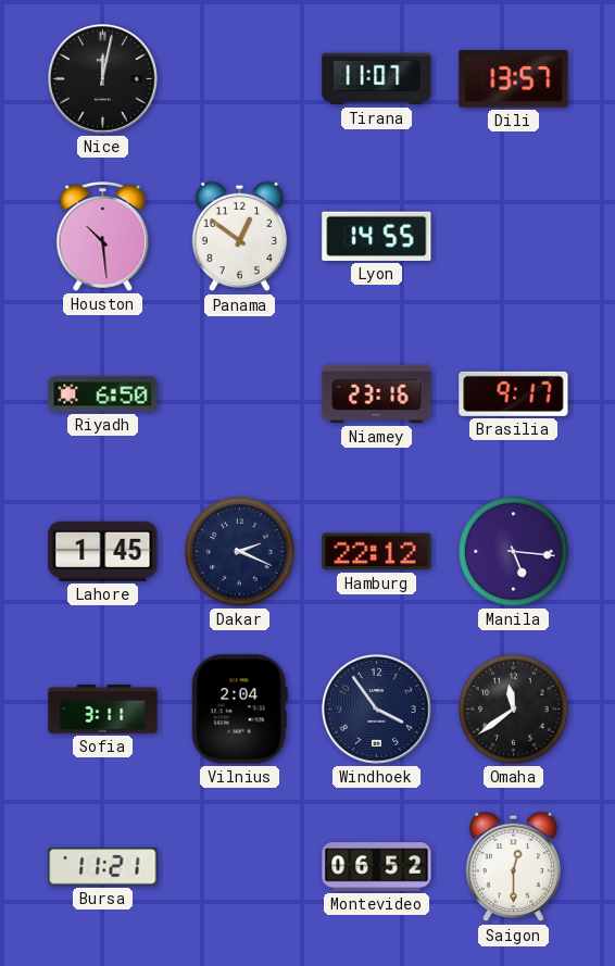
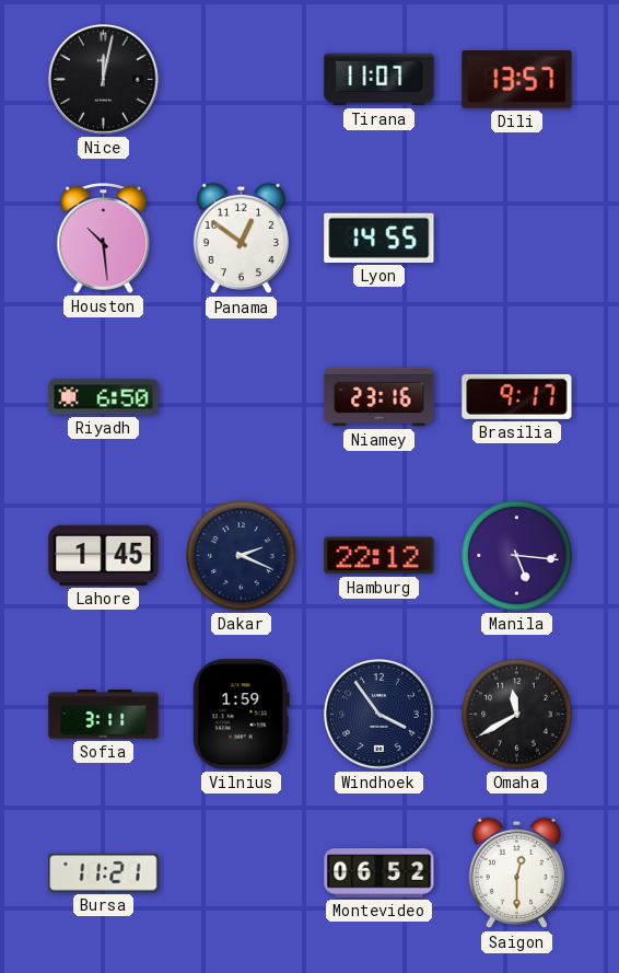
Vilnius: 2:04 -> 1:59
Omaha: 11:39 -> 11:40
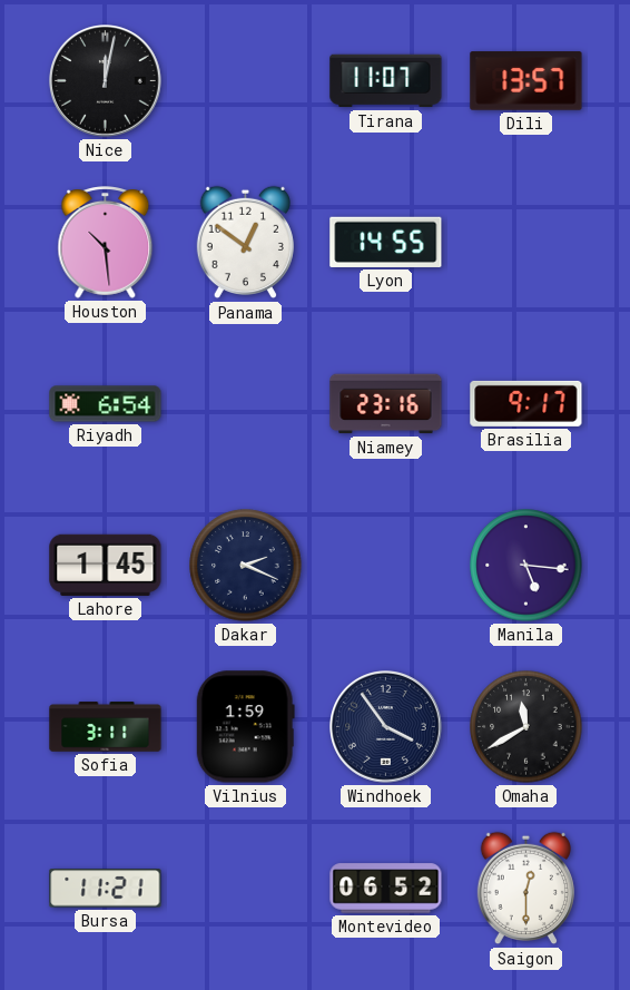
Riyadh: 6:50 -> 6:54
Hamburg: 22:12 -> none
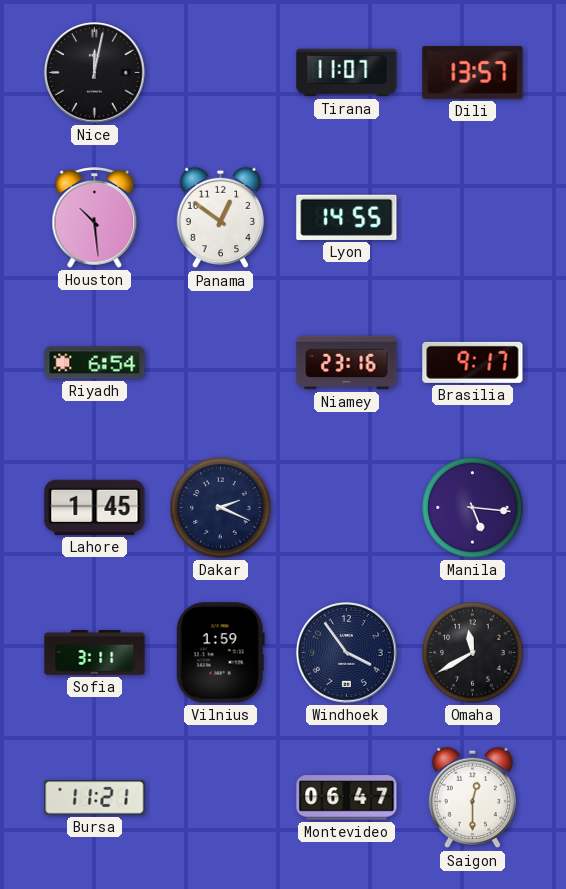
Montevideo: 06:52 -> 06:47
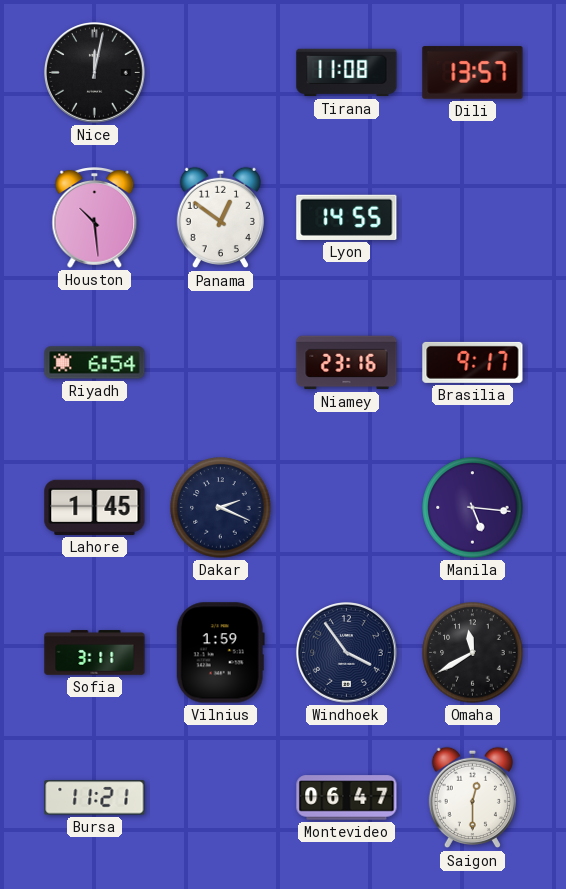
Tirana: 11:07 -> 11:08
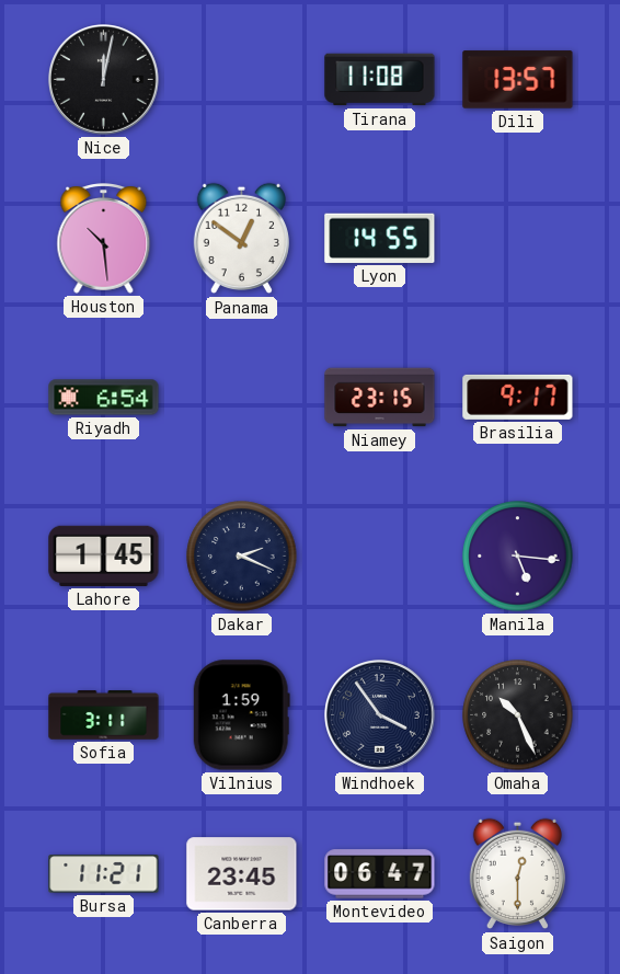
Niamey: 23:16 -> 23:15
Omaha: 11:40 -> 10:26
Canberra: none -> 23:45
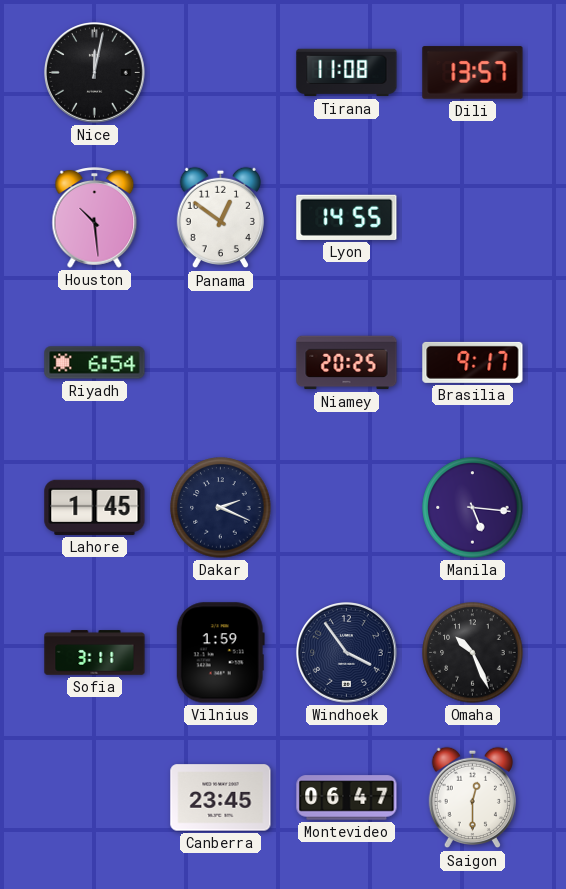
Niamey: 23:15 -> 20:25
Bursa: 11:21 -> none
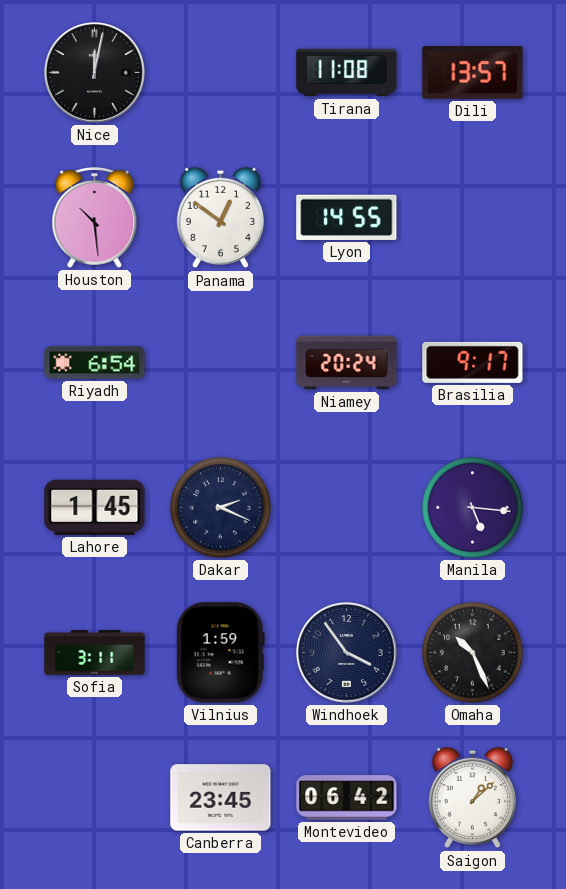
Niamey: 20:25 -> 20:24
Montevideo: 06:47 -> 06:42
Saigon: 12:30 -> 1:08
